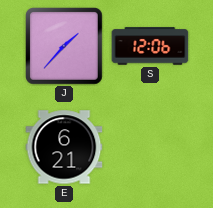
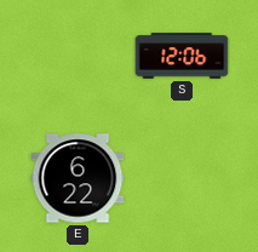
J: 1:37 -> none
E: 6:21 -> 6:22
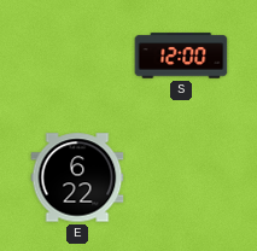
S: 12:06 -> 12:00
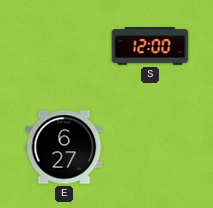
E: 6:22 -> 6:27
